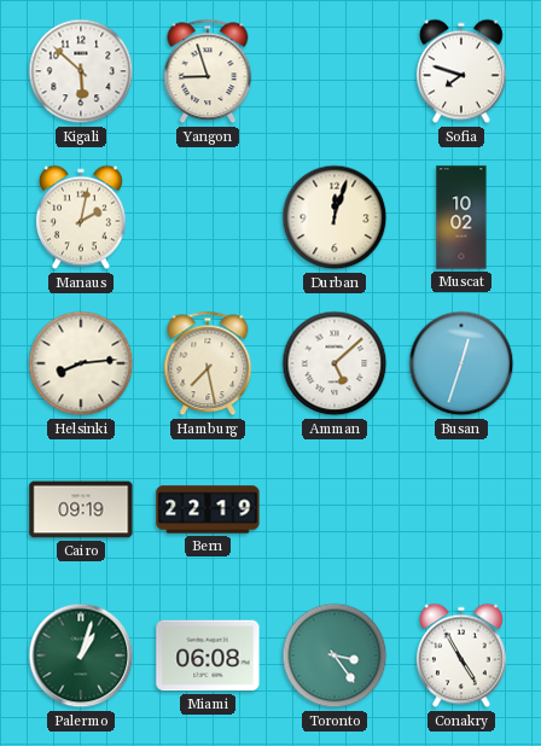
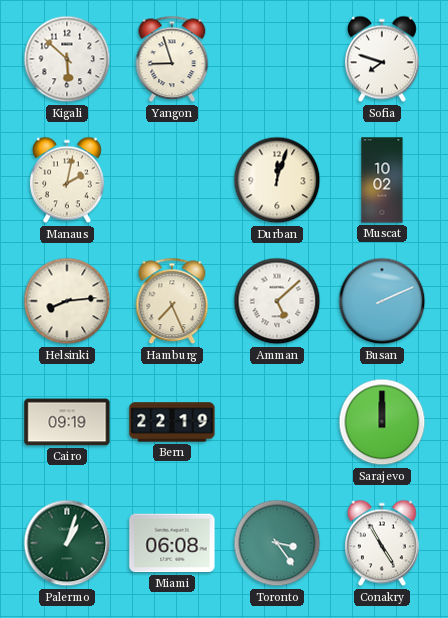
Hamburg: 7:28 -> 7:26
Busan: 12:33 -> 2:11
Sarajevo: none -> 12:00
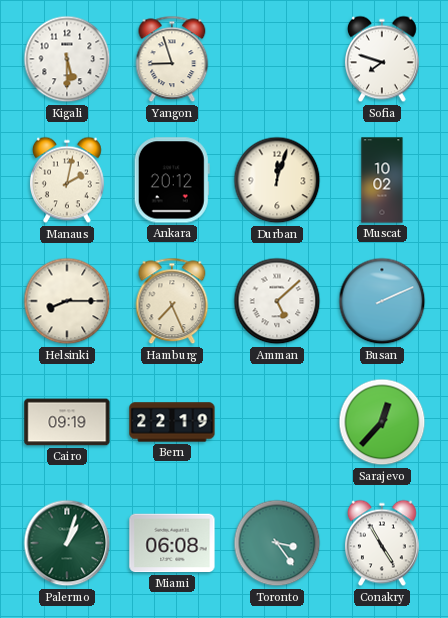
Kigali: 5:52 -> 5:30
Ankara: none -> 20:12
Helsinki: 8:14 -> 8:15
Sarajevo: 12:00 -> 12:37
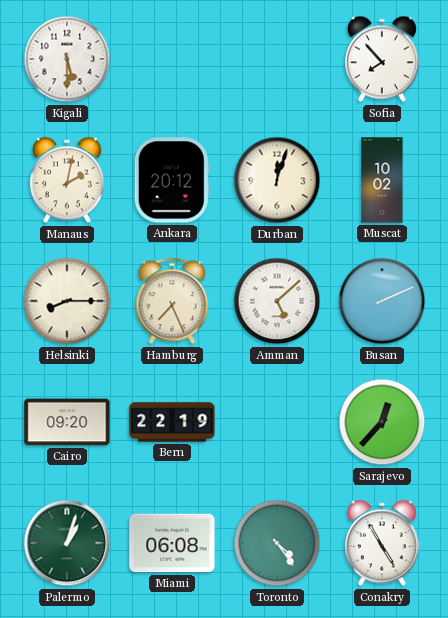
Yangon: 8:57 -> none
Sofia: 7:48 -> 7:53
Cairo: 09:19 -> 09:20
Toronto: 3:24 -> 4:24
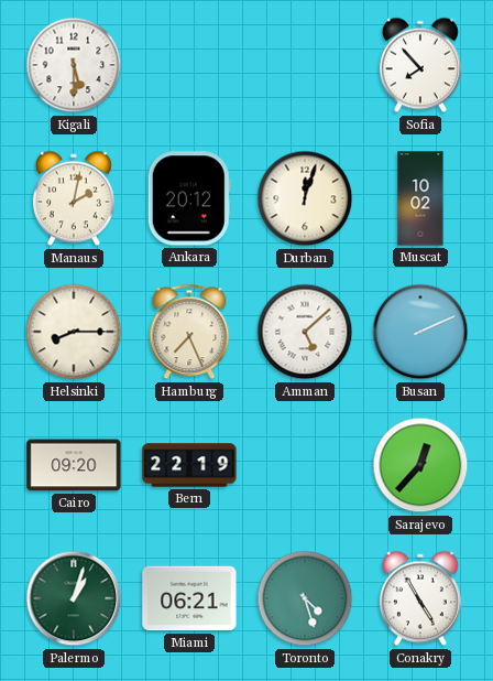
Miami: 06:08 -> 06:21
Toronto: 4:24 -> 4:27
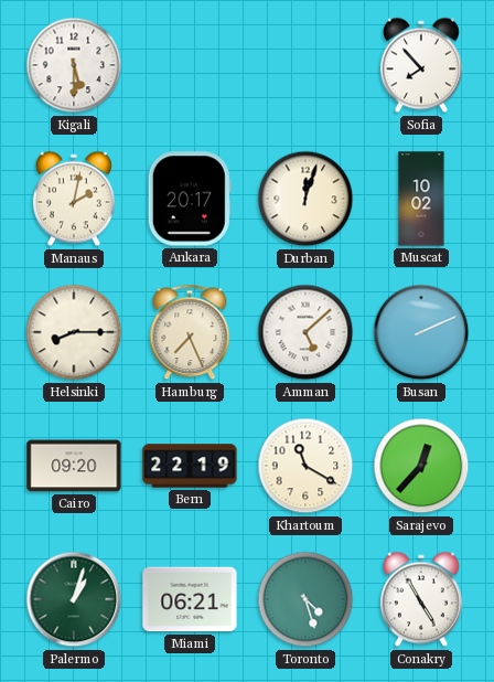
Ankara: 20:12 -> 20:17
Khartoum: none -> 11:20
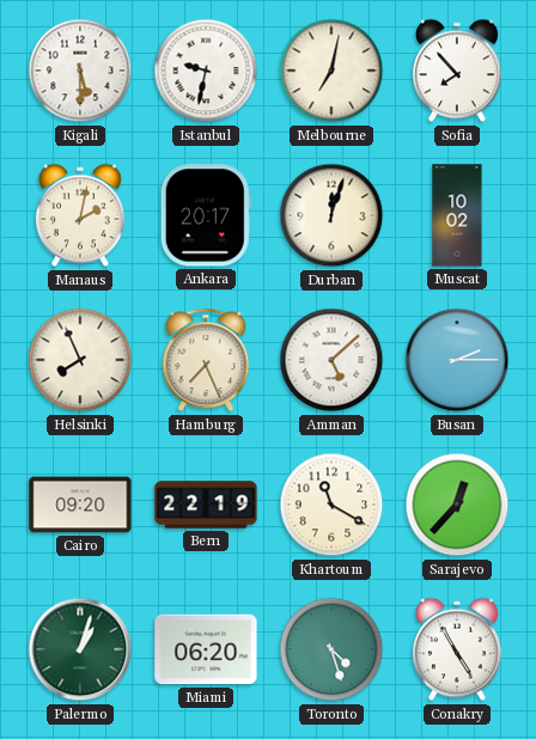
Istanbul: none -> 9:32
Melbourne: none -> 7:02
Helsinki: 8:15 -> 7:56
Busan: 2:11 -> 2:15
Miami: 06:21 -> 06:20
